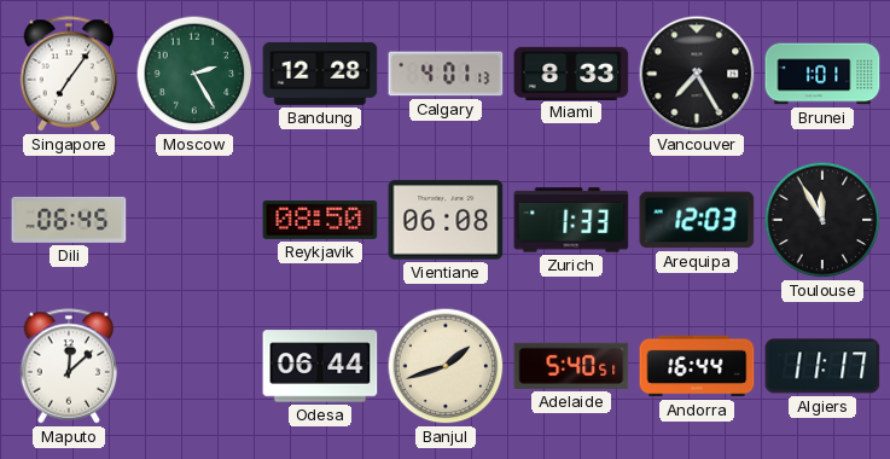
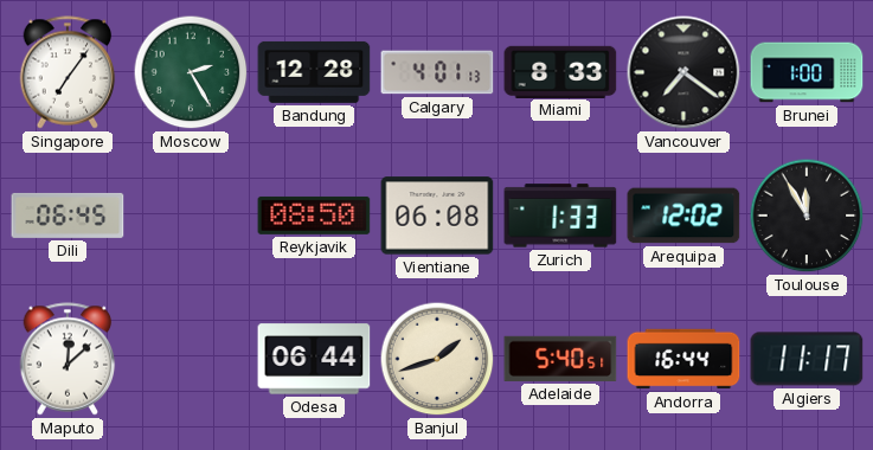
Vancouver: 7:25 -> 7:21
Brunei: 1:01 -> 1:00
Arequipa: 12:03 -> 12:02
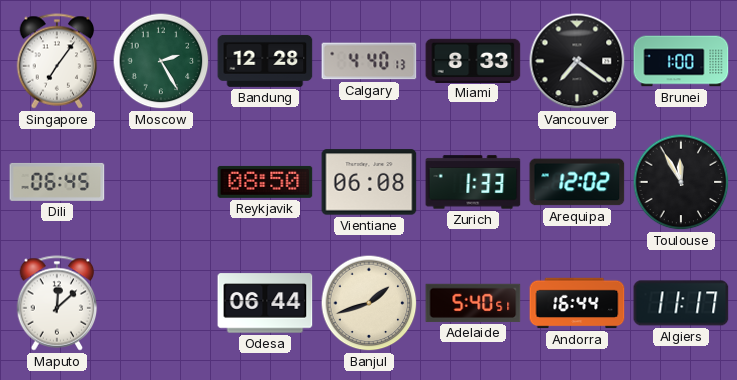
Calgary: 4:01 -> 4:40
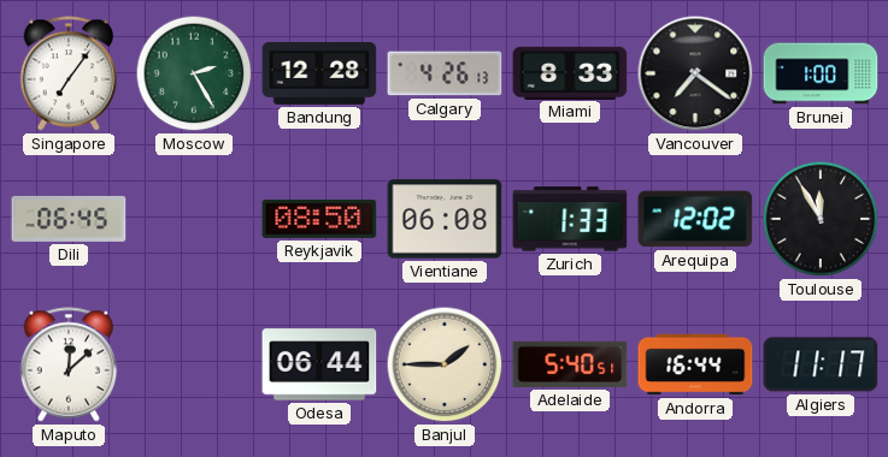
Calgary: 4:40 -> 4:26
Banjul: 1:42 -> 1:45
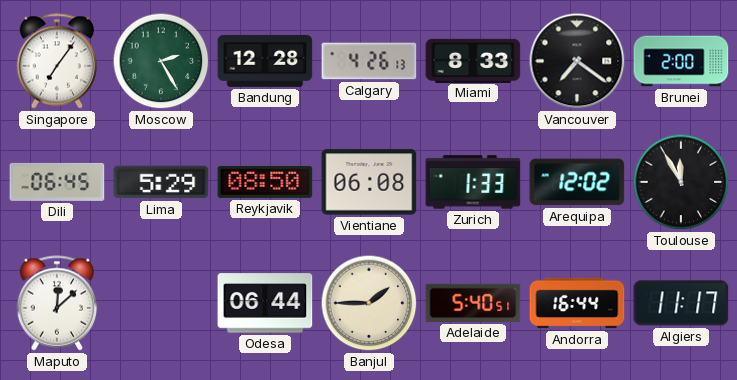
Brunei: 1:00 -> 2:00
Lima: none -> 5:29
